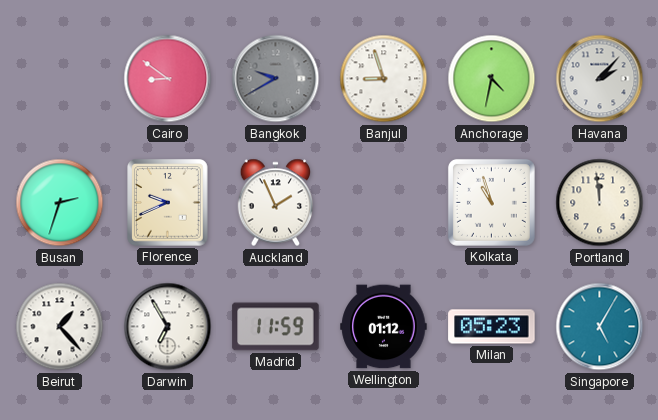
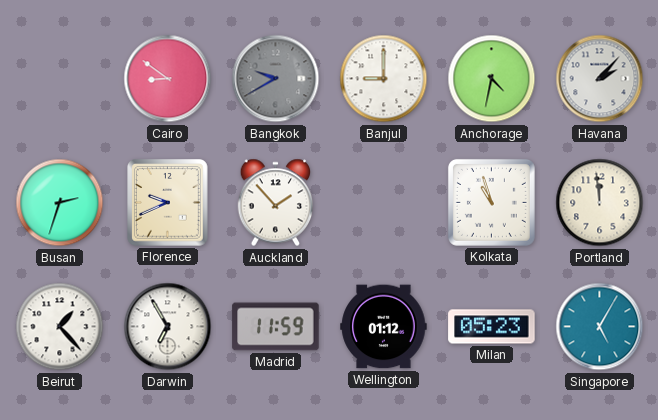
Banjul: 8:57 -> 9:00
Auckland: 1:56 -> 1:53
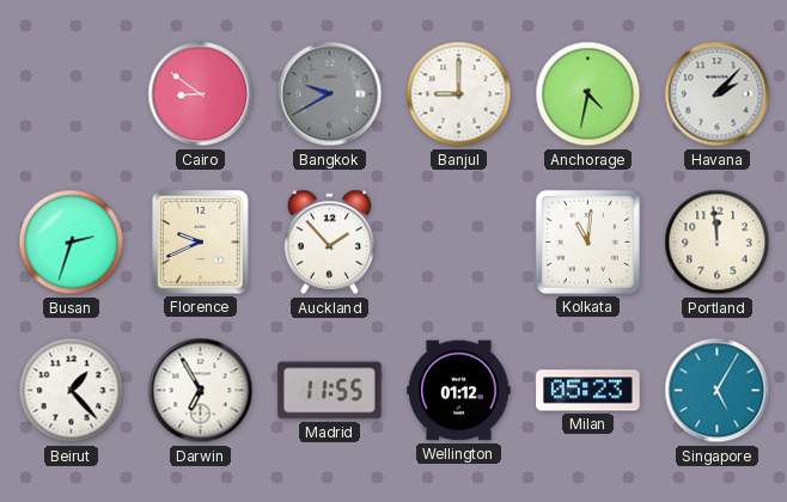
Kolkata: 10:57 -> 11:01
Madrid: 11:59 -> 11:55
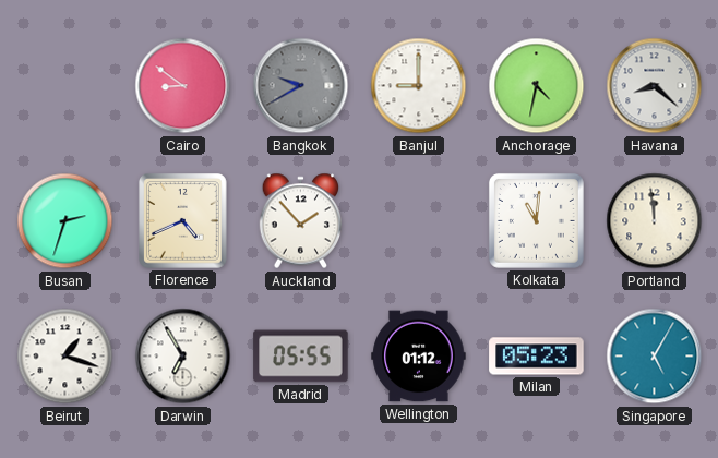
Havana: 2:07 -> 8:22
Florence: 9:41 -> 4:41
Beirut: 1:23 -> 1:18
Madrid: 11:55 -> 05:55
